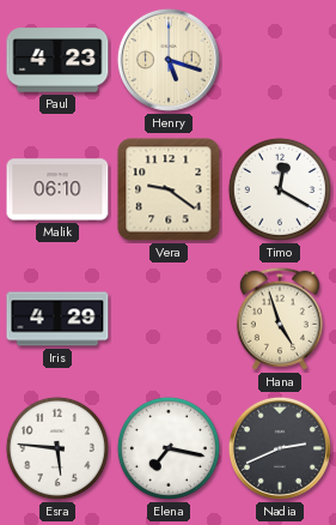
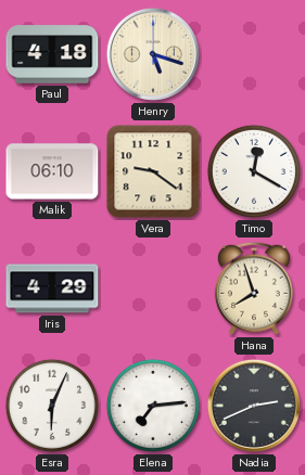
Paul: 4:23 -> 4:18
Hana: 4:57 -> 7:57
Esra: 5:46 -> 6:04
Elena: 7:17 -> 7:14
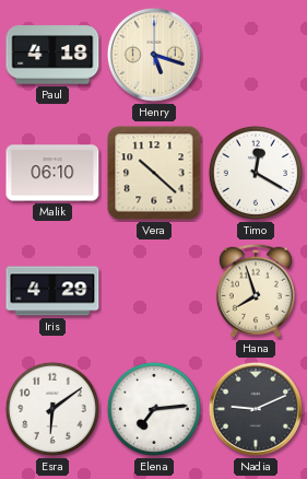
Vera: 9:21 -> 10:22
Esra: 6:04 -> 6:09
Nadia: 2:41 -> 9:11
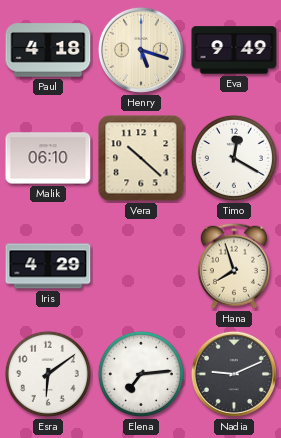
Eva: none -> 9:49
